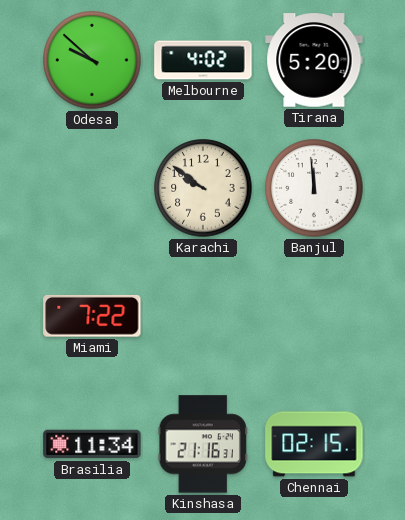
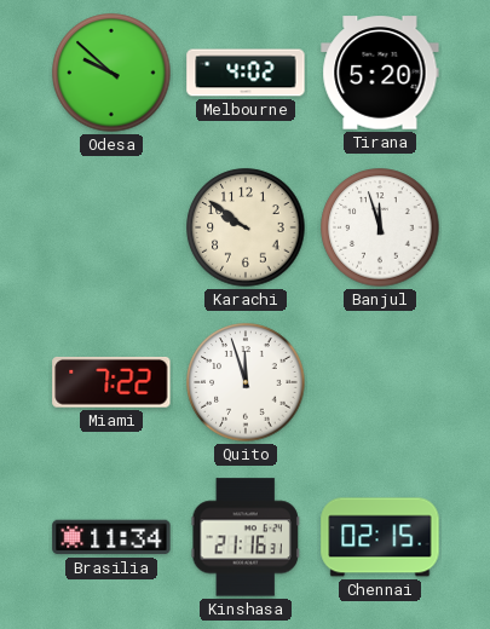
Banjul: 11:59 -> 11:57
Quito: none -> 11:57
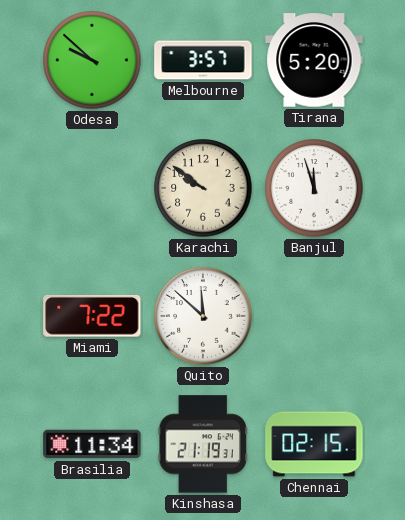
Melbourne: 4:02 -> 3:57
Quito: 11:57 -> 11:52
Kinshasa: 21:16 -> 21:19
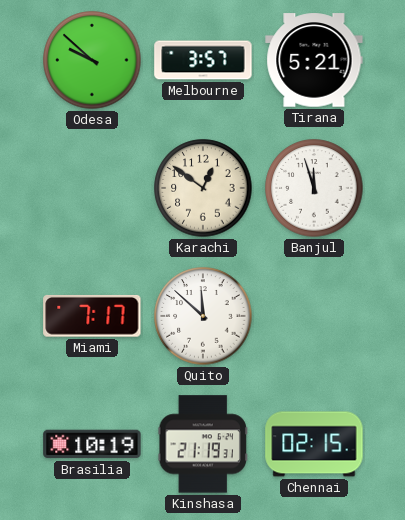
Tirana: 5:20 -> 5:21
Karachi: 9:51 -> 12:51
Miami: 7:22 -> 7:17
Brasilia: 11:34 -> 10:19
